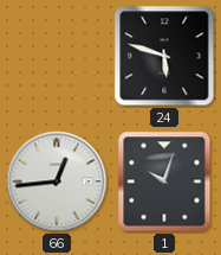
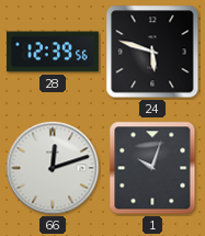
28: none -> 12:39
66: 12:44 -> 12:12
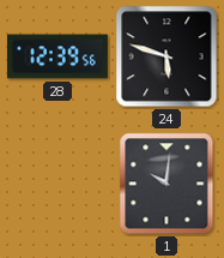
66: 12:12 -> none
1: 10:03 -> 10:01
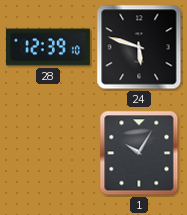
28: 12:39:56 -> 12:39:10
1: 10:01 -> 10:05
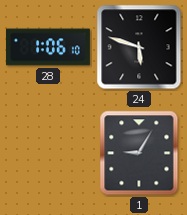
28: 12:39 -> 1:06
1: 10:05 -> 9:05
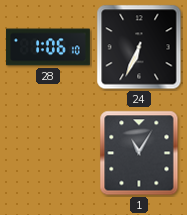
24: 5:48 -> 6:34
1: 9:05 -> 11:05
